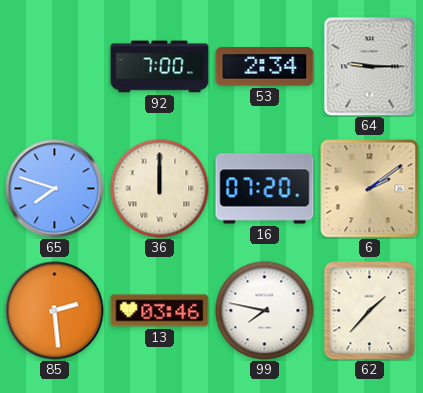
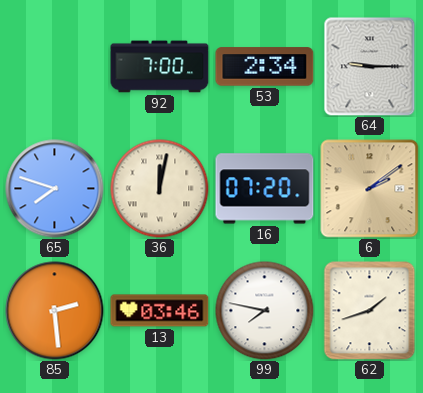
36: 12:00 -> 12:02
62: 1:37 -> 1:42
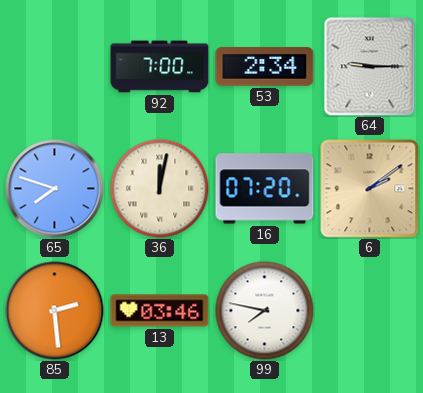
62: 1:42 -> none
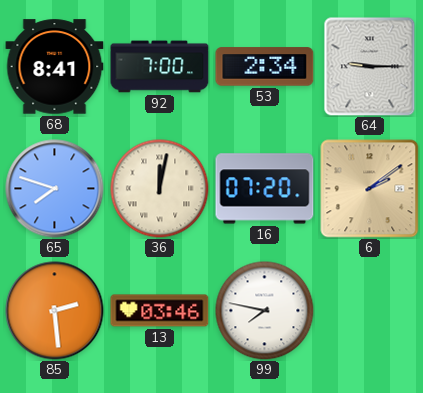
68: none -> 8:41
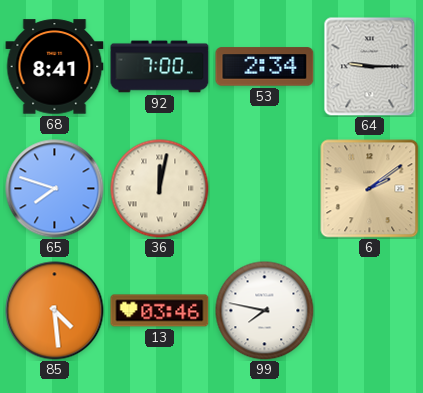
16: 07:20 -> none
85: 2:29 -> 4:29
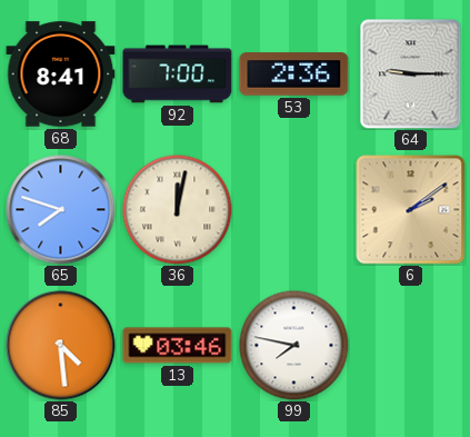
53: 2:34 -> 2:36
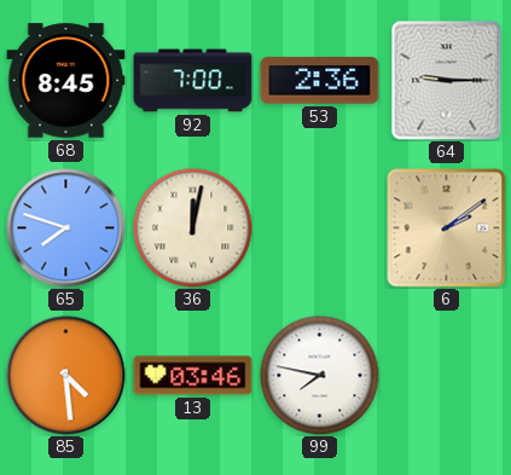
68: 8:41 -> 8:45
